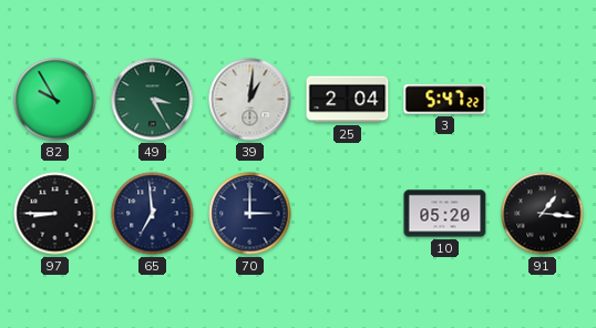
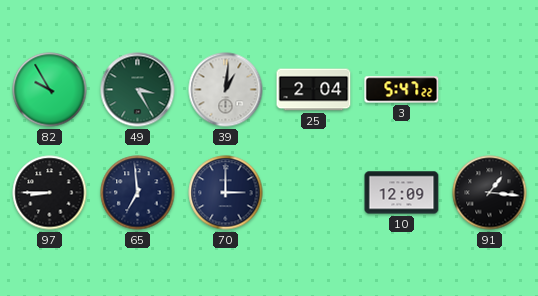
10: 05:20 -> 12:09
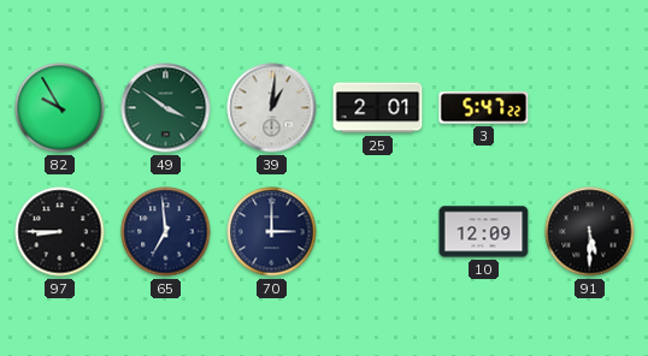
49: 3:25 -> 3:51
25: 2:04 -> 2:01
91: 1:16 -> 5:30
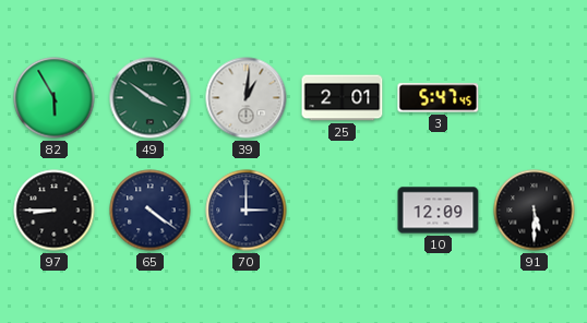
82: 9:55 -> 5:55
3: 5:47:22 -> 5:47:45
65: 6:59 -> 4:21
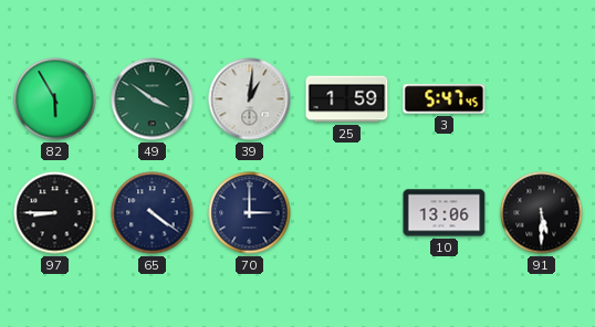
25: 2:01 -> 1:59
10: 12:09 -> 13:06
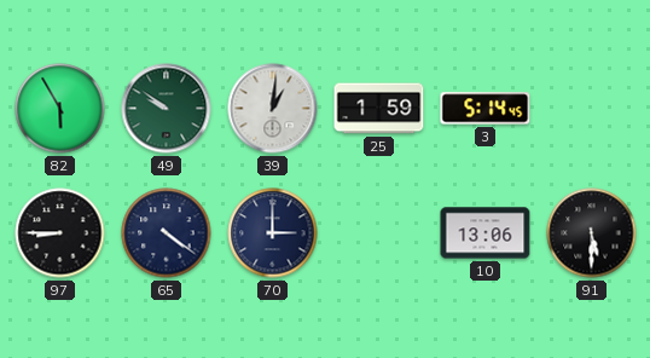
49: 3:51 -> 9:51
3: 5:47 -> 5:14
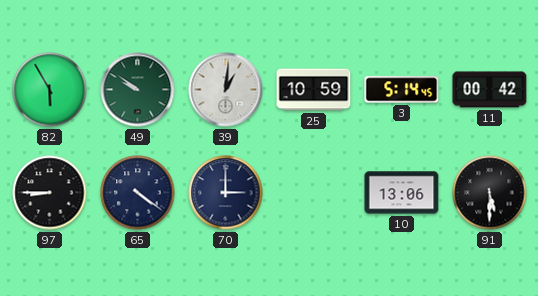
25: 1:59 -> 10:59
11: none -> 00:42
